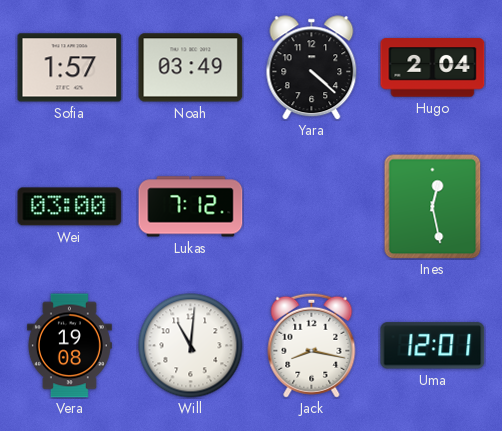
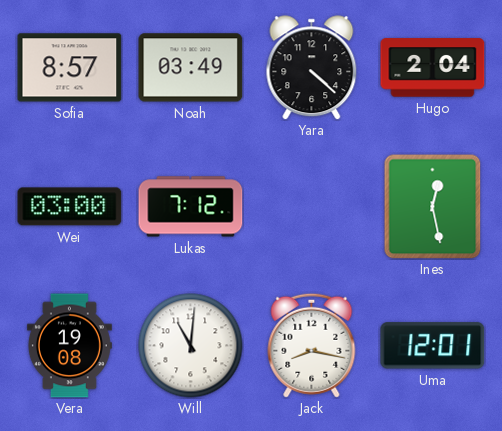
Sofia: 1:57 -> 8:57
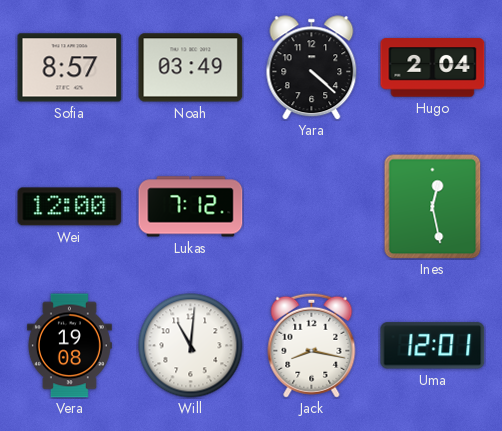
Wei: 03:00 -> 12:00
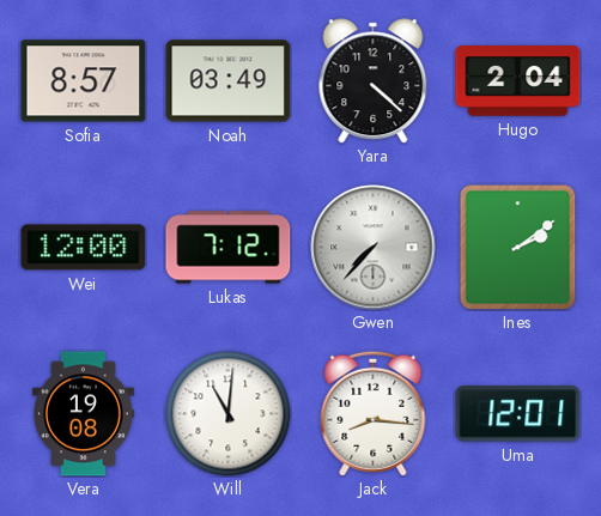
Gwen: none -> 7:37
Ines: 12:28 -> 2:09
Jack: 8:17 -> 8:16
